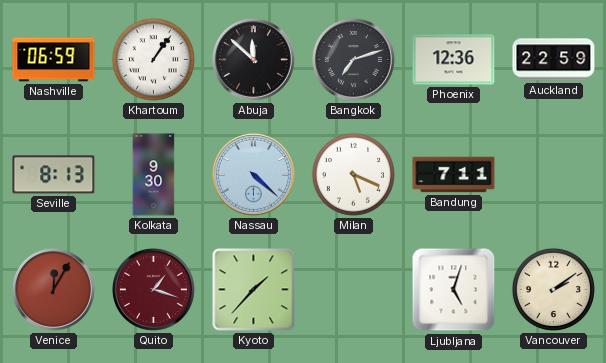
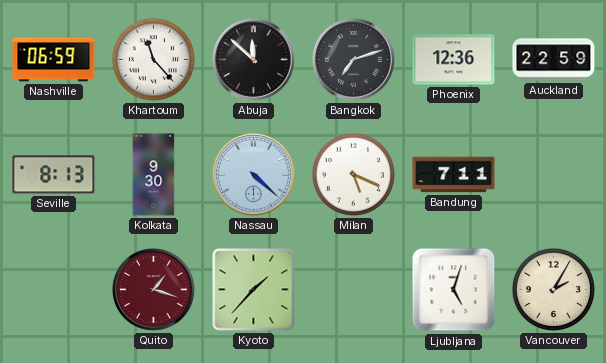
Khartoum: 1:06 -> 11:23
Venice: 12:05 -> none
Vancouver: 2:09 -> 2:05
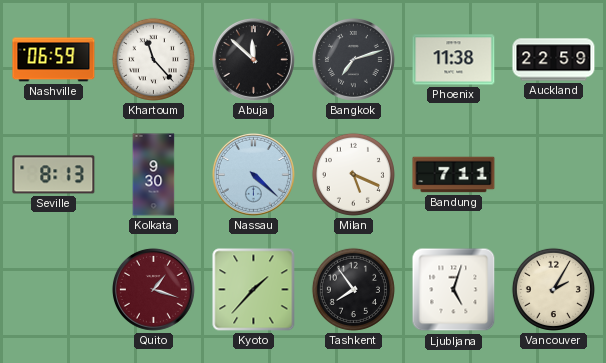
Phoenix: 12:36 -> 11:38
Tashkent: none -> 7:54
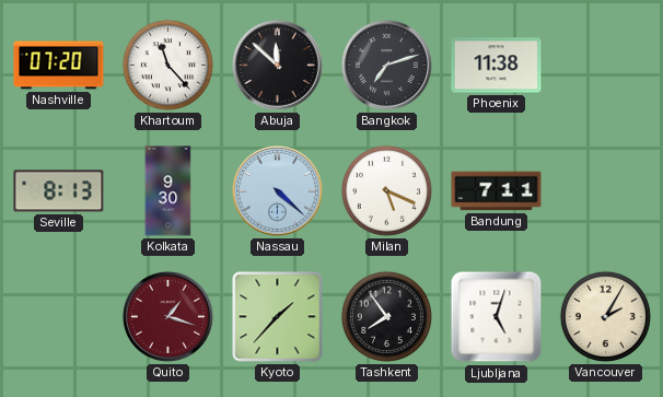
Nashville: 06:59 -> 07:20
Auckland: 22:59 -> none
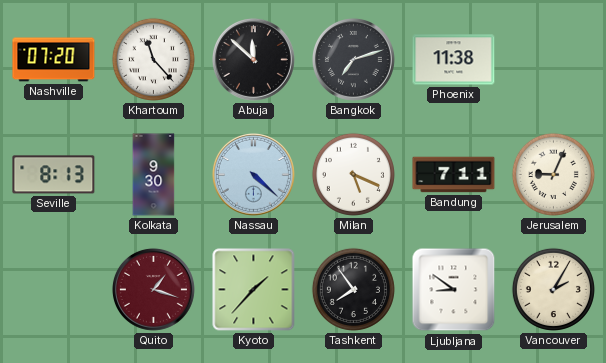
Jerusalem: none -> 9:04
Ljubljana: 5:03 -> 8:51
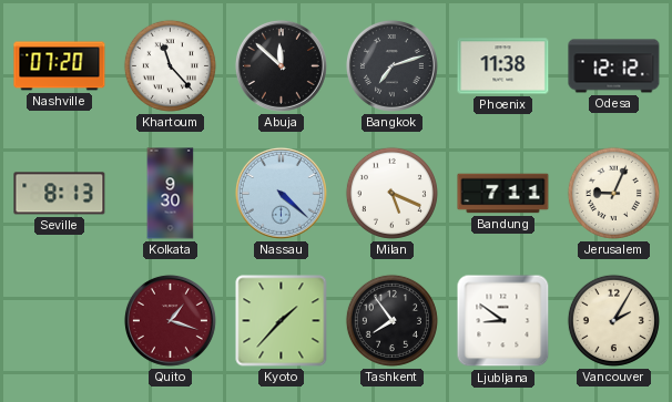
Odesa: none -> 12:12
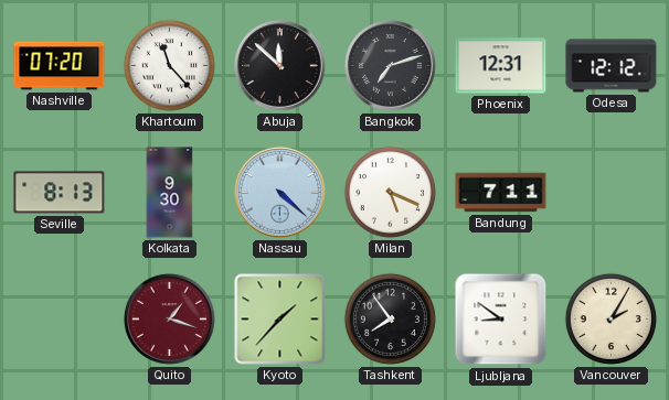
Phoenix: 11:38 -> 12:31
Jerusalem: 9:04 -> none
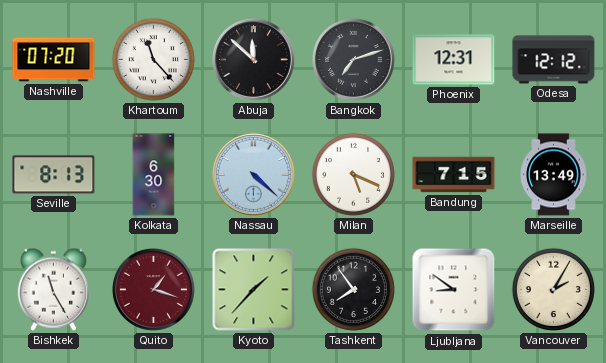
Kolkata: 9:30 -> 6:30
Bandung: 7:11 -> 7:15
Marseille: none -> 13:49
Bishkek: none -> 11:25
